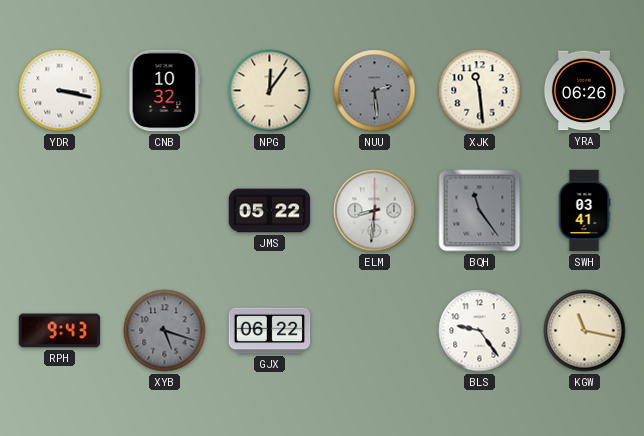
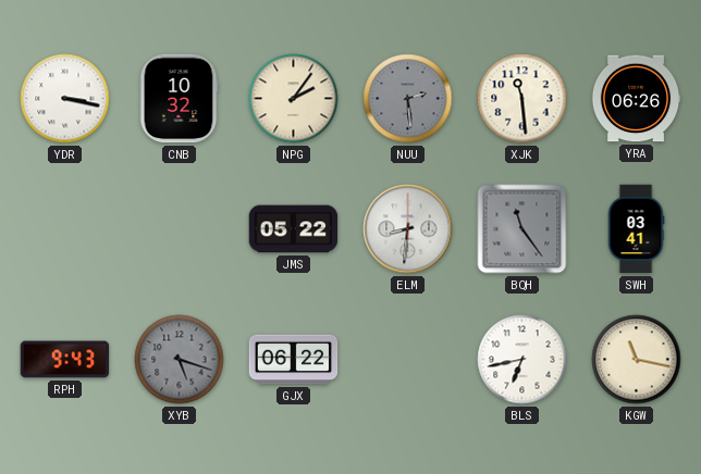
NPG: 12:06 -> 2:06
BLS: 9:24 -> 6:43
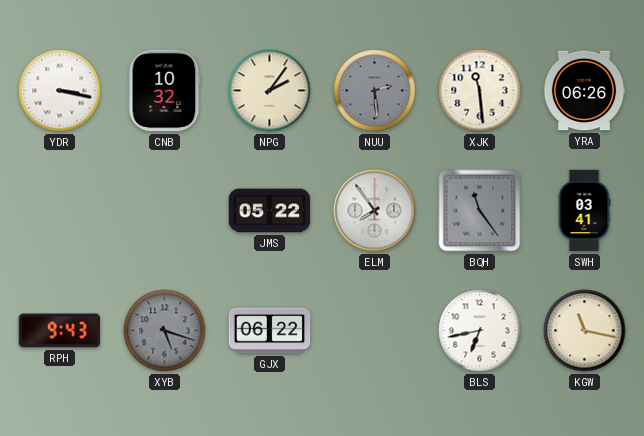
ELM: 8:31 -> 7:54
